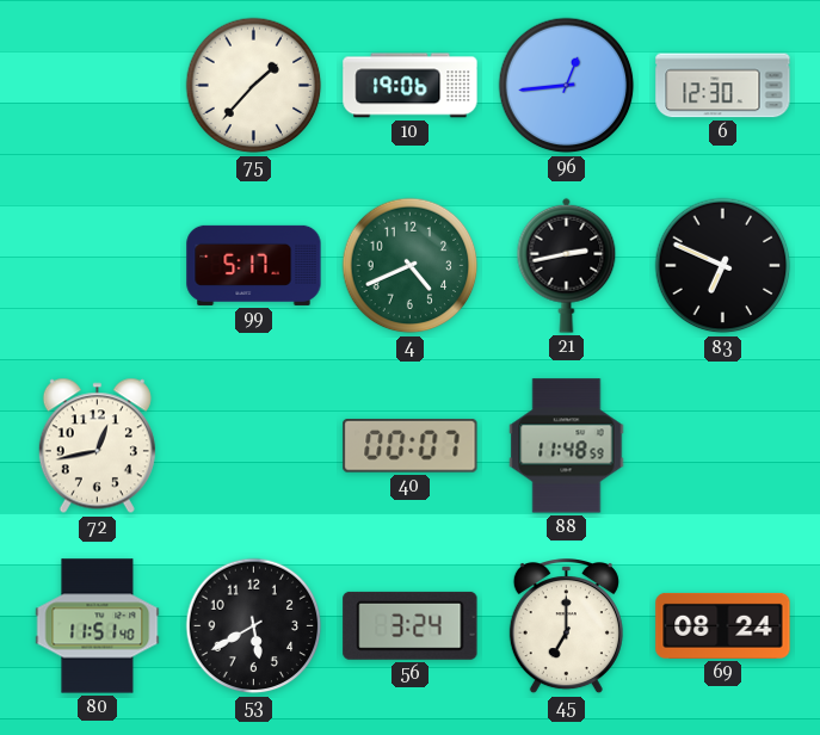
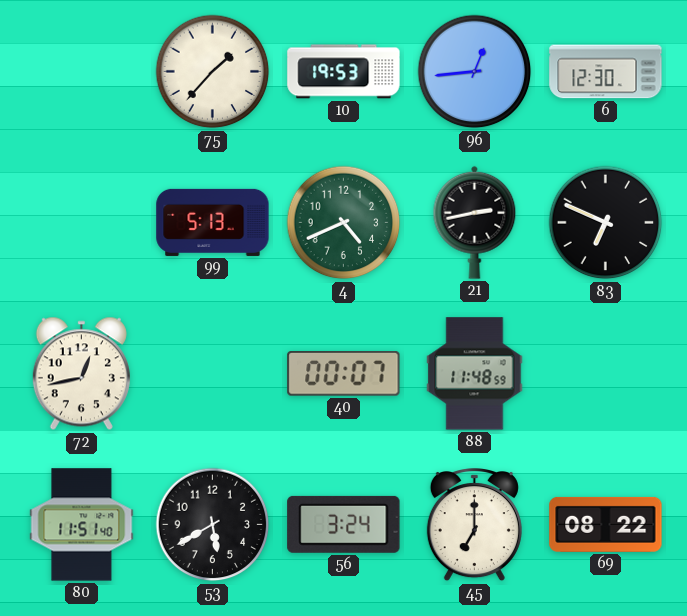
10: 19:06 -> 19:53
99: 5:17 -> 5:13
69: 08:24 -> 08:22
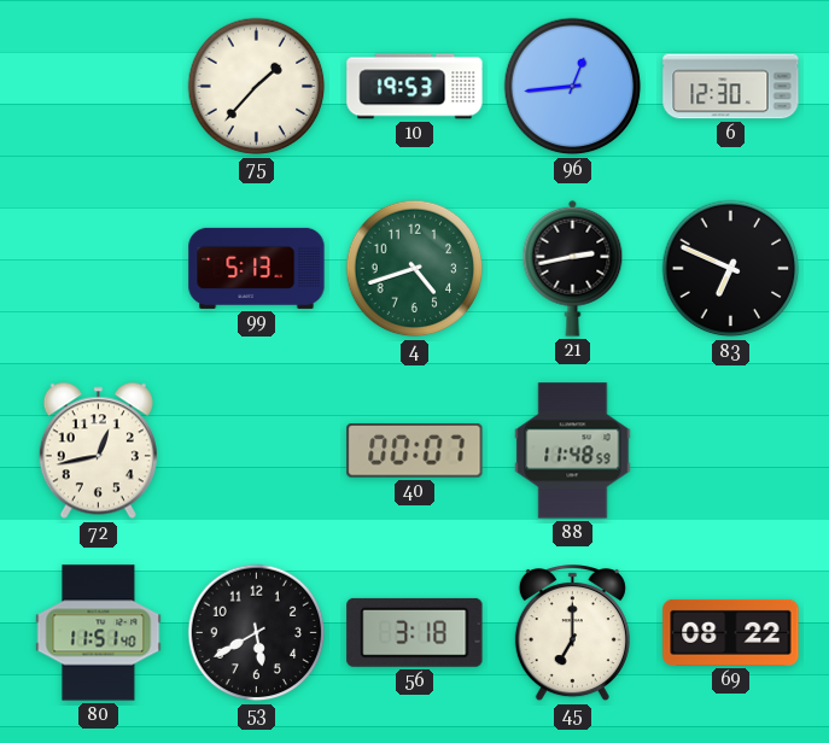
4: 4:41 -> 4:42
56: 3:24 -> 3:18
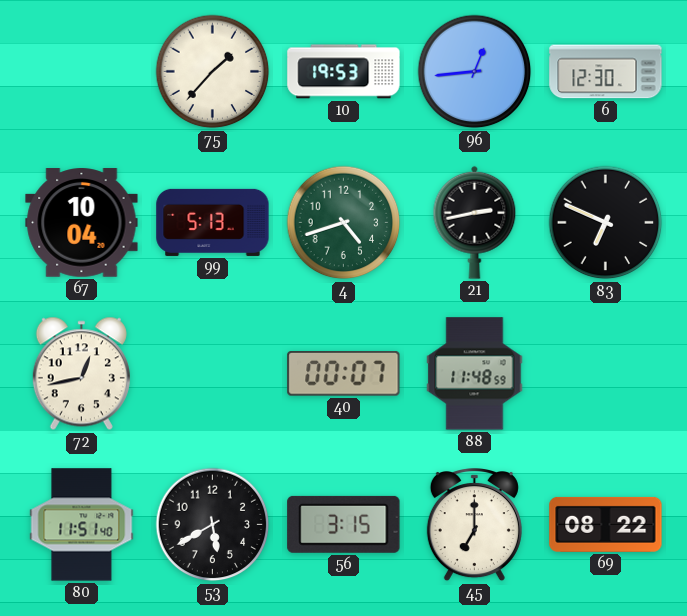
67: none -> 10:04
56: 3:18 -> 3:15
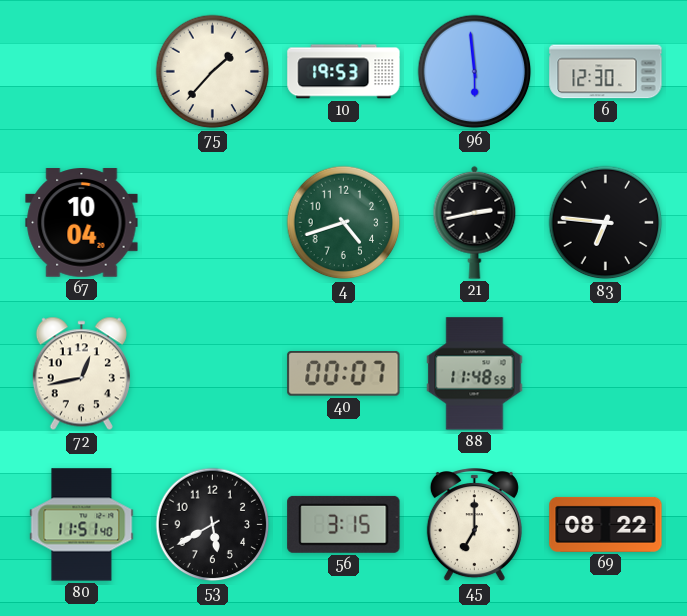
96: 12:44 -> 5:59
99: 5:13 -> none
83: 6:49 -> 6:46
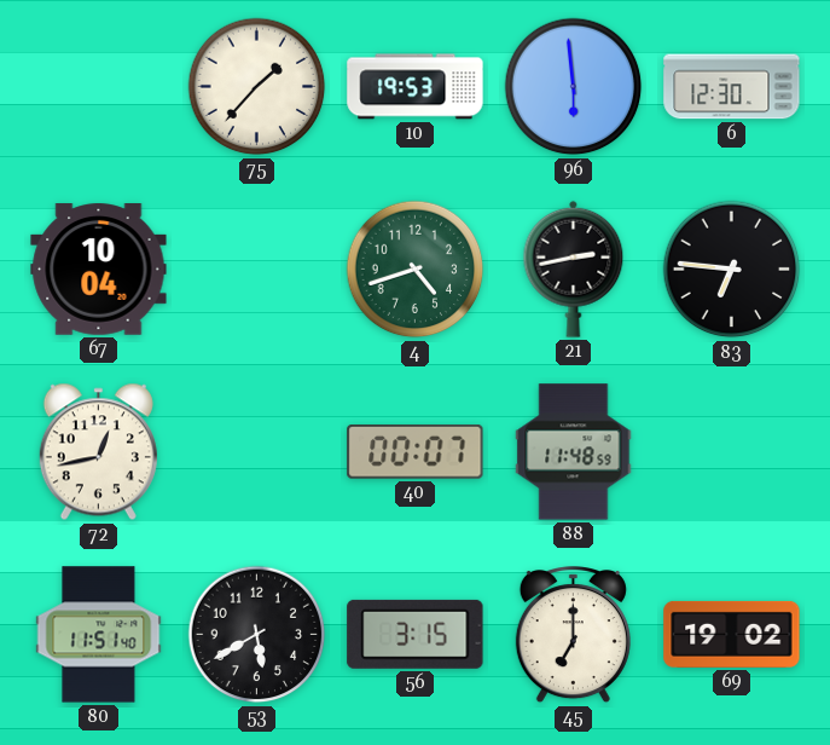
69: 08:22 -> 19:02
